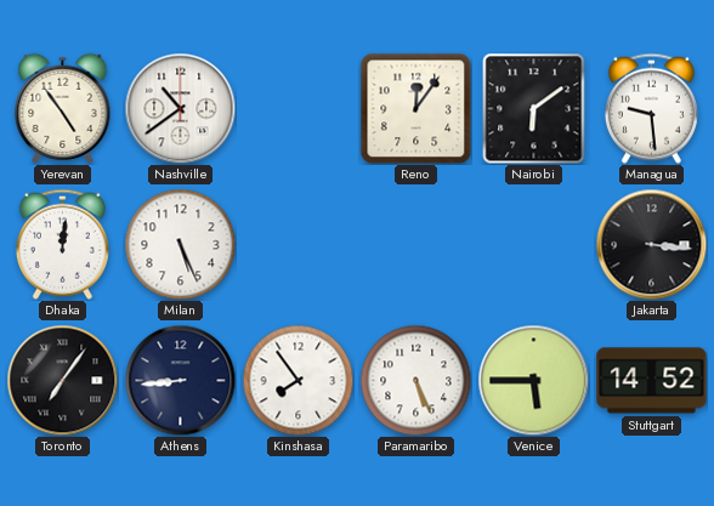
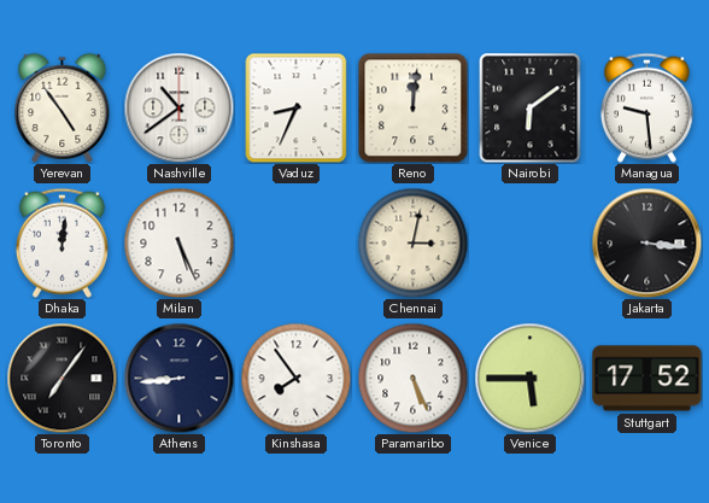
Vaduz: none -> 8:34
Reno: 12:06 -> 12:01
Chennai: none -> 3:02
Stuttgart: 14:52 -> 17:52
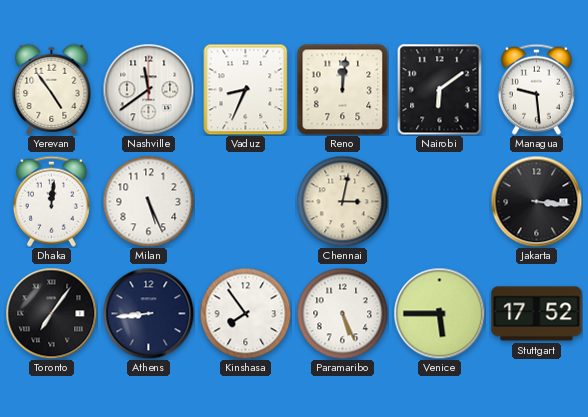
Nashville: 10:39 -> 11:39
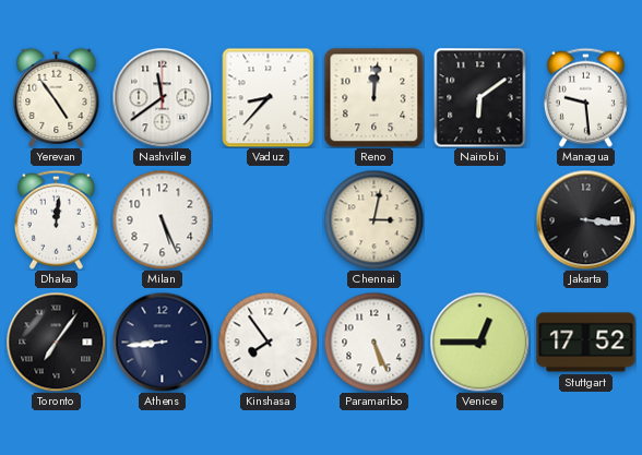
Vaduz: 8:34 -> 8:37
Venice: 5:45 -> 12:45
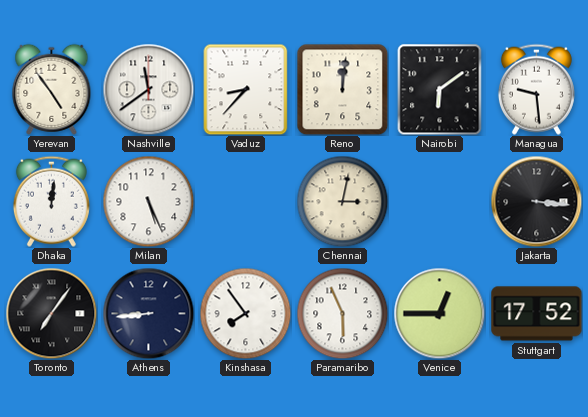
Paramaribo: 5:26 -> 5:56
